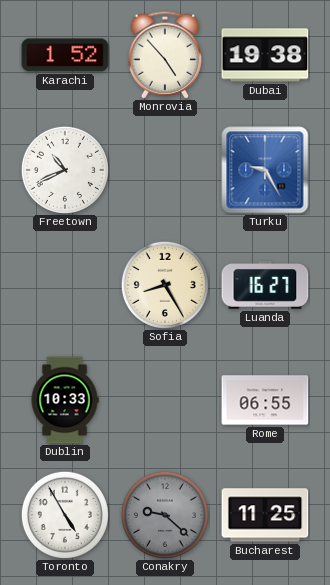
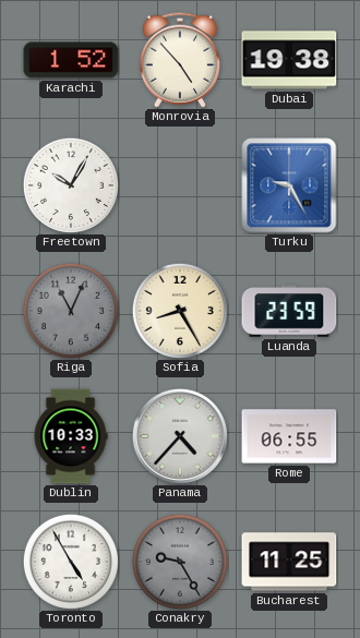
Freetown: 10:41 -> 10:05
Riga: none -> 11:04
Luanda: 16:27 -> 23:59
Panama: none -> 4:37
Conakry: 9:22 -> 9:25
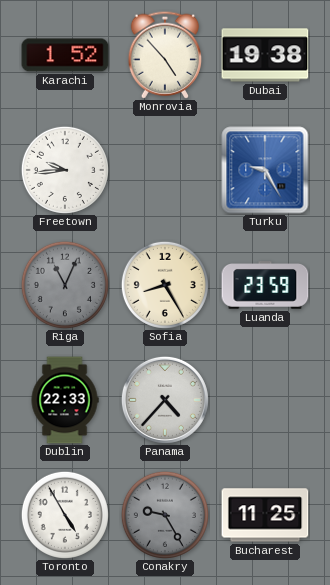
Freetown: 10:05 -> 9:44
Dublin: 10:33 -> 22:33
Rome: 06:55 -> none
